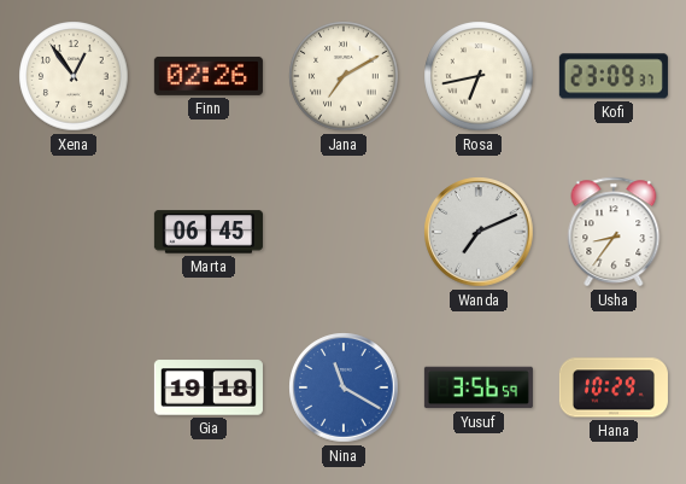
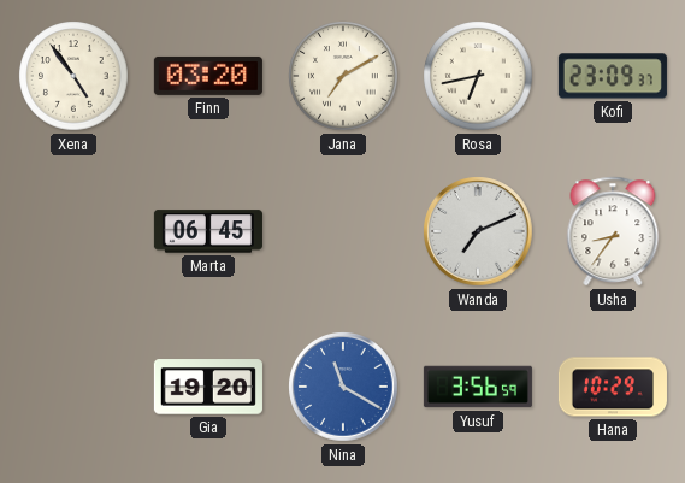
Xena: 12:54 -> 4:54
Finn: 02:26 -> 03:20
Gia: 19:18 -> 19:20
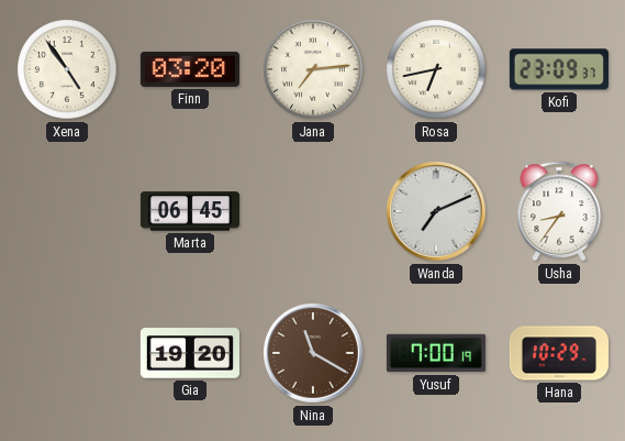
Jana: 7:10 -> 7:14
Nina dial: blue -> brown
Yusuf: 3:56 -> 7:00
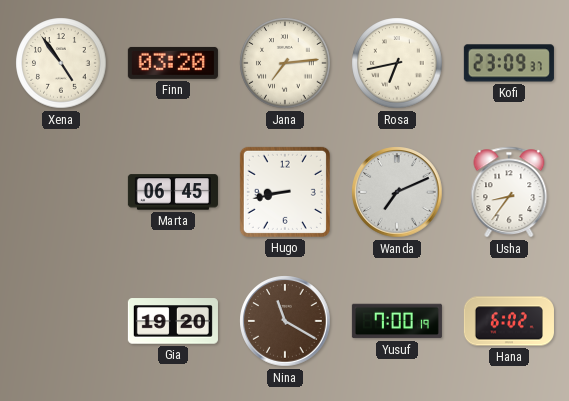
Hugo: none -> 8:43
Hana: 10:29 -> 6:02
